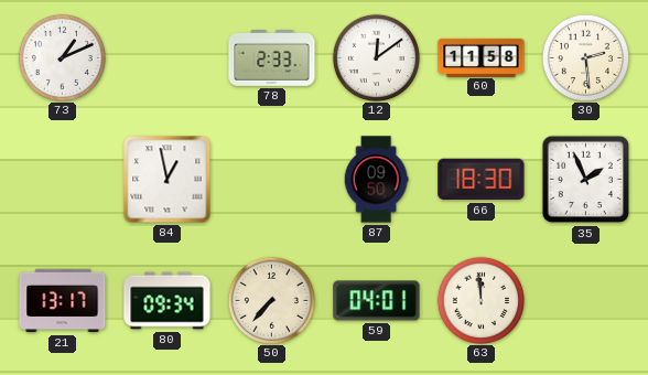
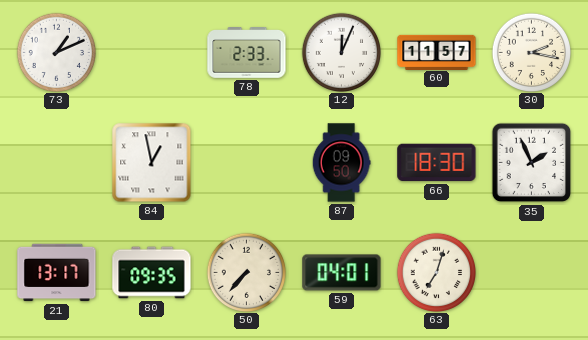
12: 12:09 -> 12:04
60: 11:58 -> 11:57
30: 2:29 -> 2:17
80: 09:34 -> 09:35
63: 11:59 -> 7:03
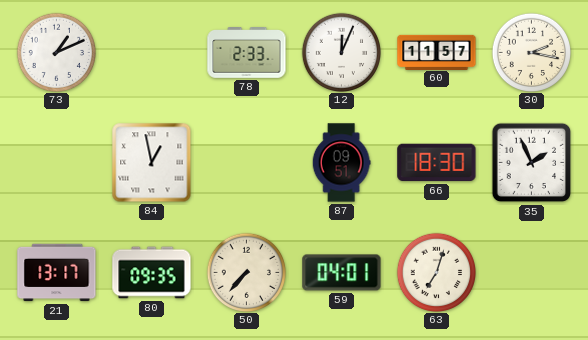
87: 09:50 -> 09:51
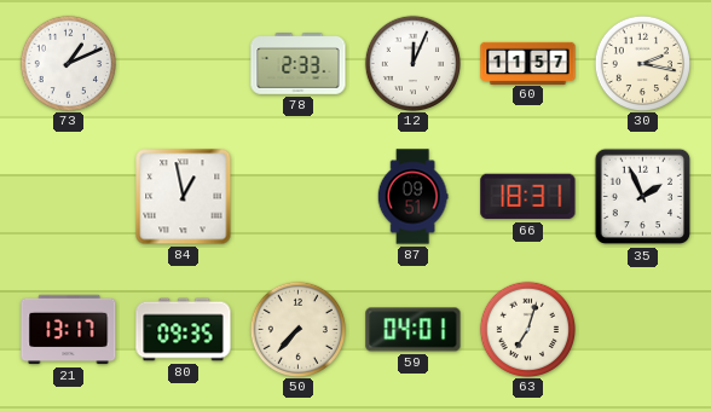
66: 18:30 -> 18:31
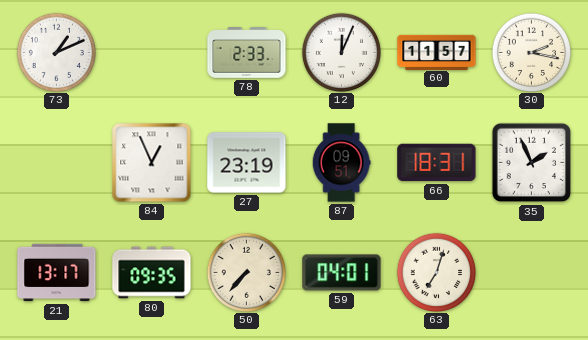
84: 12:58 -> 12:56
27: none -> 23:19
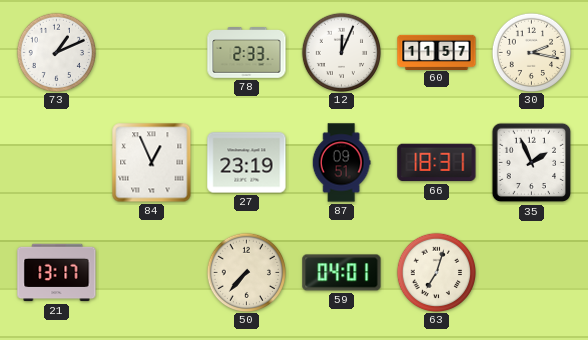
80: 09:35 -> none
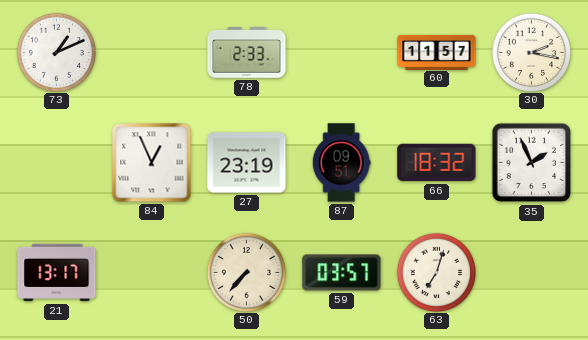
12: 12:04 -> none
66: 18:31 -> 18:32
59: 04:01 -> 03:57
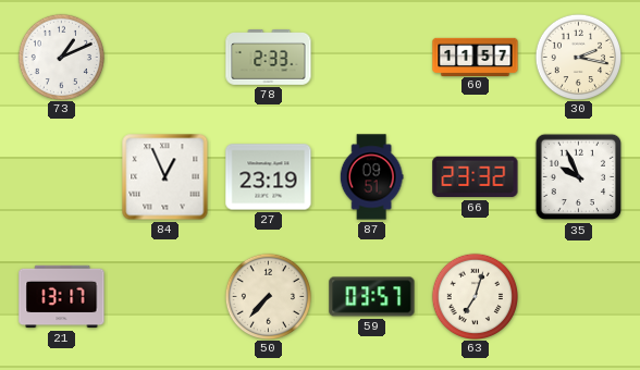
66: 18:32 -> 23:32
35: 1:56 -> 9:56
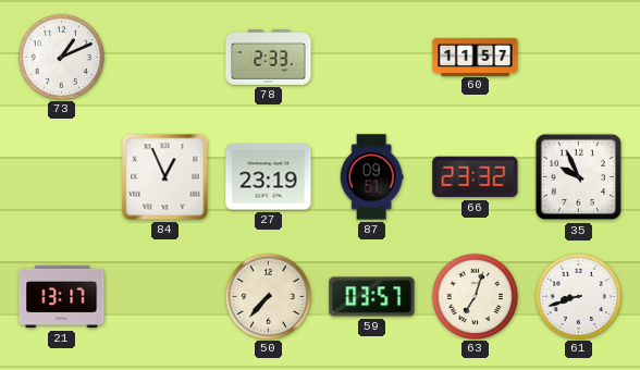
30: 2:17 -> none
61: none -> 8:42
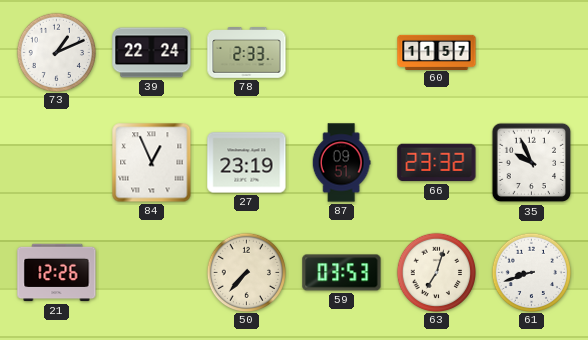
39: none -> 22:24
21: 13:17 -> 12:26
59: 03:57 -> 03:53
